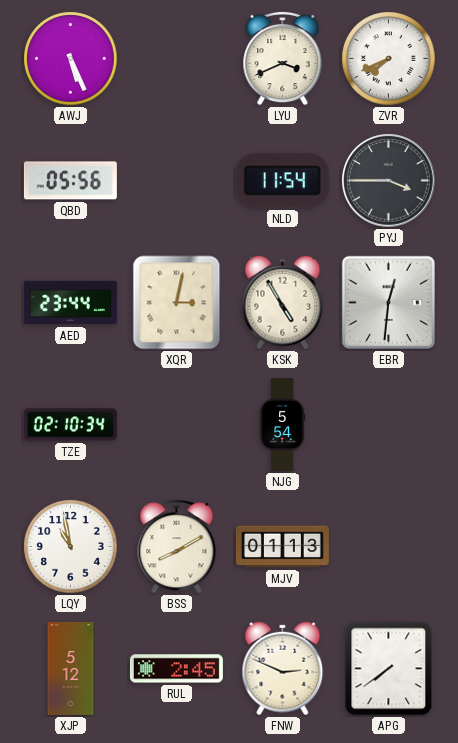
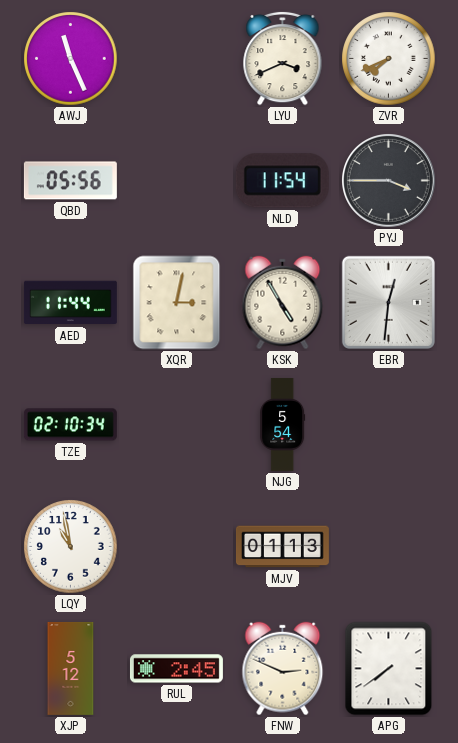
AWJ: 5:26 -> 11:26
AED: 23:44 -> 11:44
BSS: 8:10 -> none
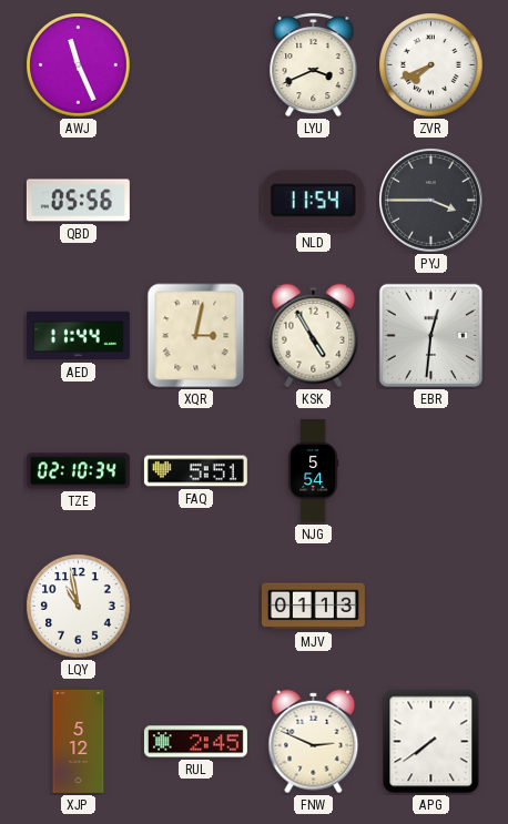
FAQ: none -> 5:51
